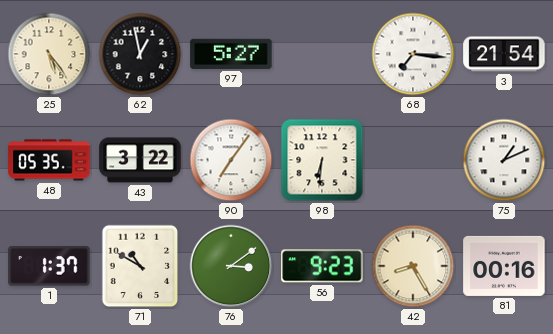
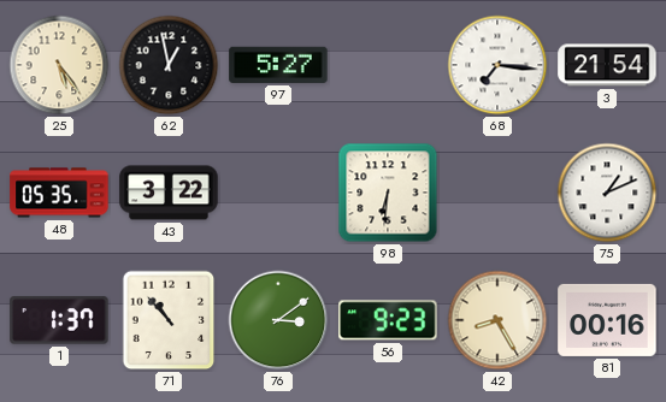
90: 7:06 -> none
71: 10:50 -> 10:53
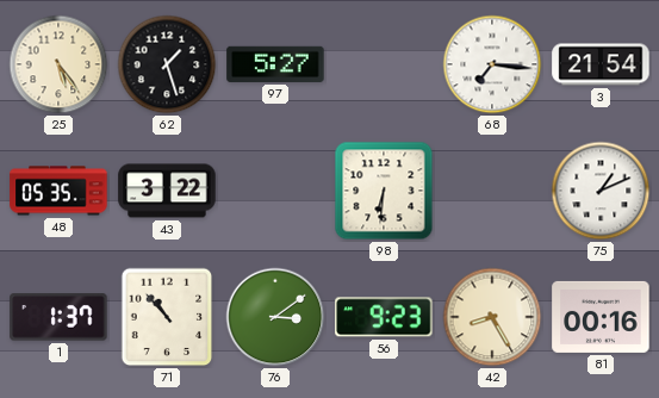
62: 12:58 -> 1:27
